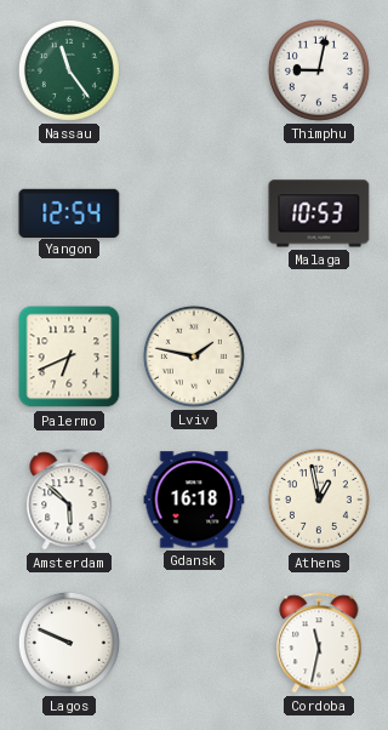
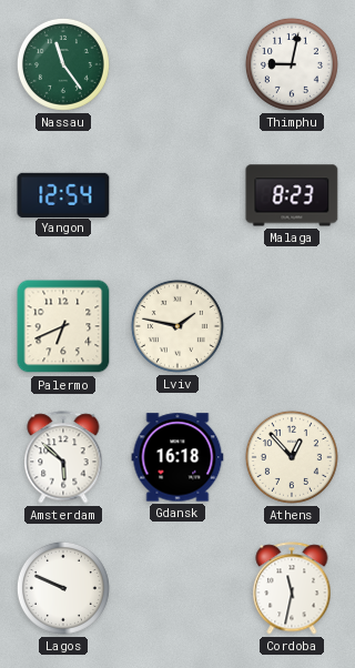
Malaga: 10:53 -> 8:23
Athens: 12:58 -> 12:53
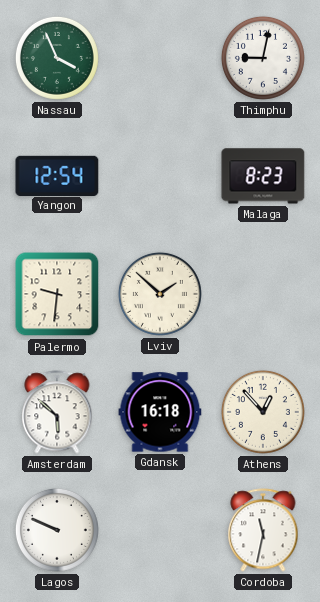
Nassau: 11:24 -> 3:56
Palermo: 6:41 -> 9:31
Lviv: 1:47 -> 1:52
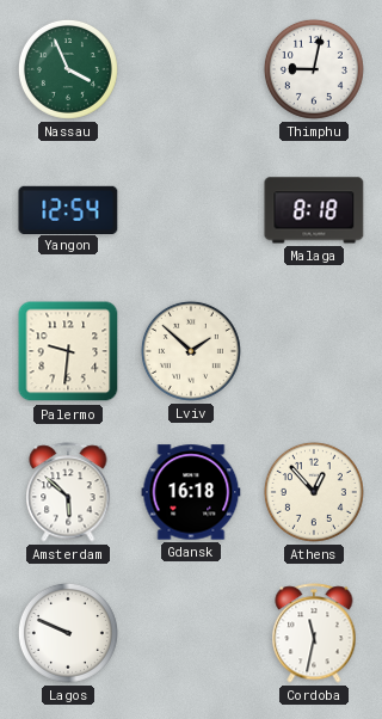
Malaga: 8:23 -> 8:18
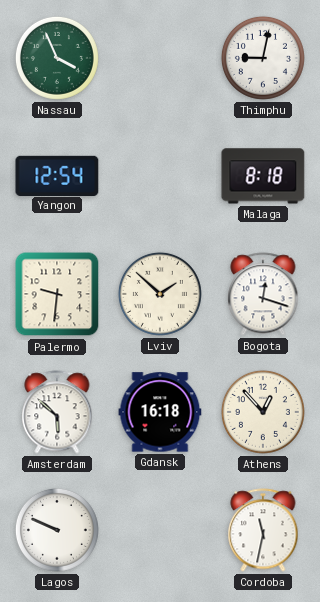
Bogota: none -> 12:18
